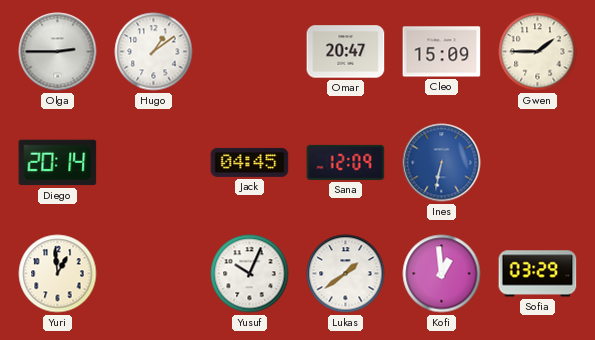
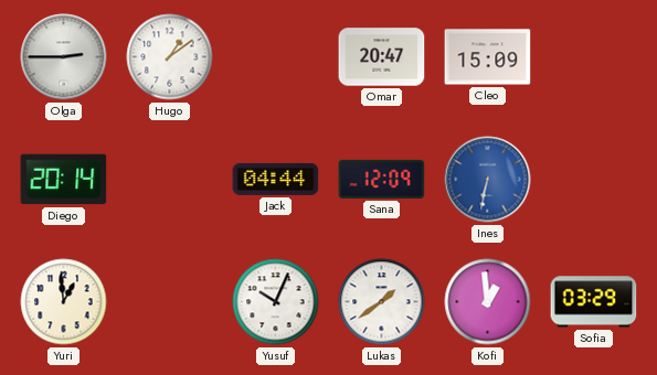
Gwen: 1:45 -> none
Jack: 04:45 -> 04:44
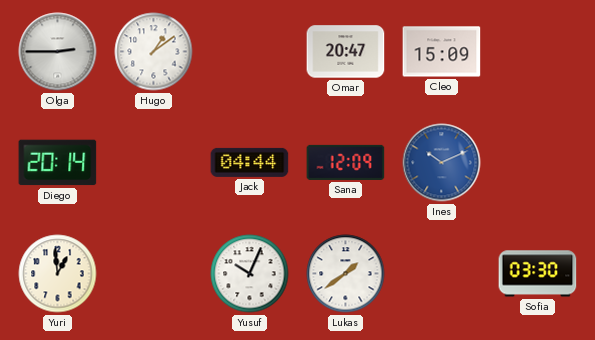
Ines: 6:32 -> 10:11
Kofi: 12:59 -> none
Sofia: 03:29 -> 03:30
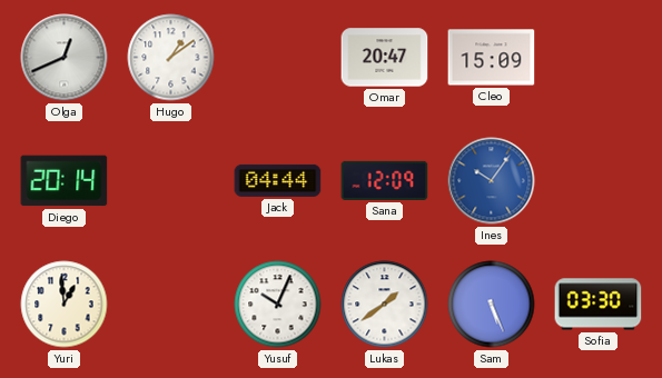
Olga: 2:45 -> 12:41
Ines: 10:11 -> 10:06
Sam: none -> 5:26
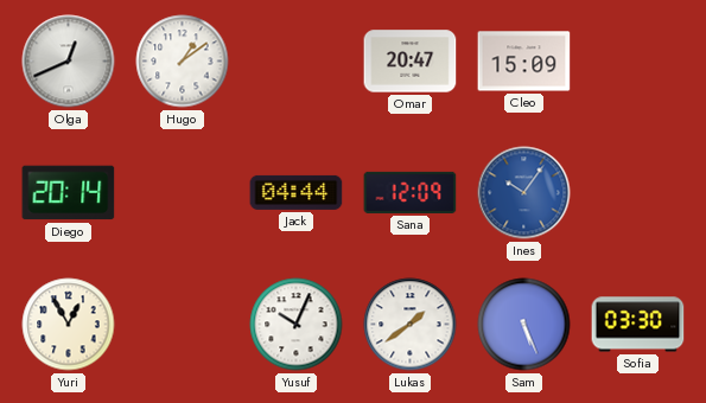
Yuri: 12:59 -> 12:55
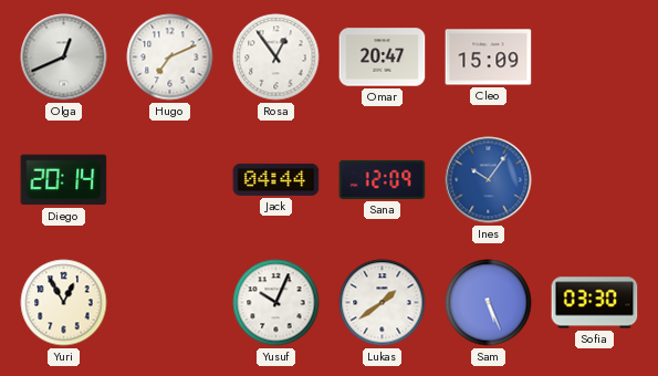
Hugo: 1:09 -> 7:11
Rosa: none -> 12:54
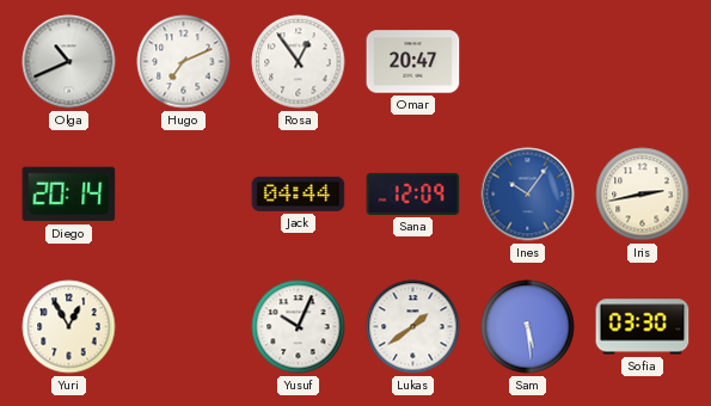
Olga: 12:41 -> 10:41
Cleo: 15:09 -> none
Iris: none -> 2:43
Sam: 5:26 -> 5:29
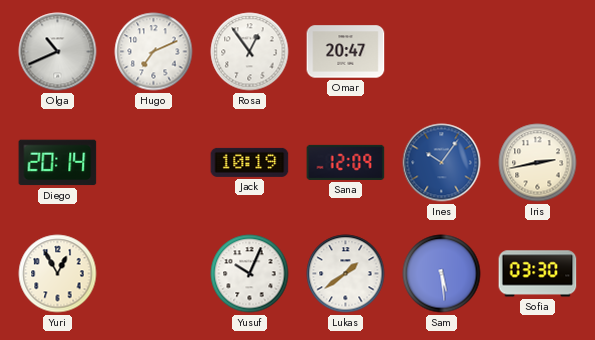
Jack: 04:44 -> 10:19
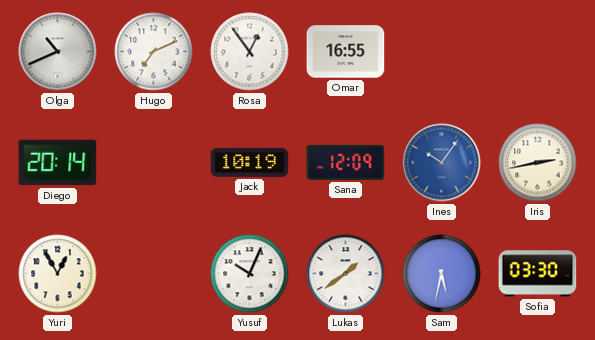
Omar: 20:47 -> 16:55
Sam: 5:29 -> 5:32
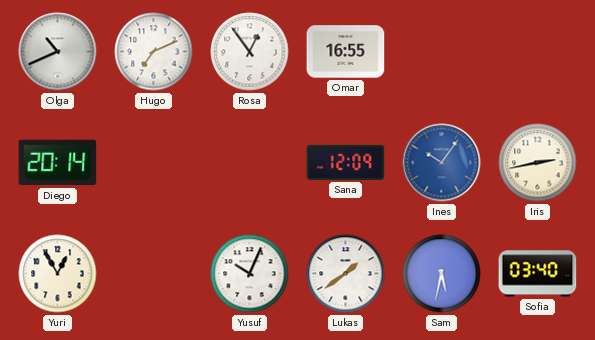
Jack: 10:19 -> none
Sofia: 03:30 -> 03:40
